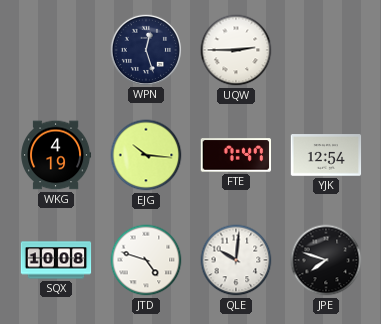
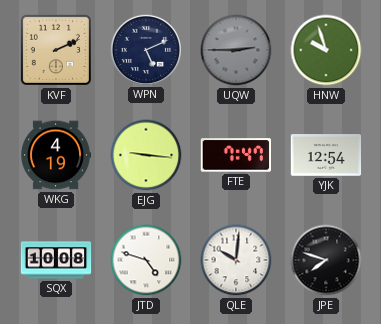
KVF: none -> 2:11
WPN: 12:27 -> 5:11
UQW dial: white -> grey
HNW: none -> 9:57
EJG: 10:16 -> 9:16
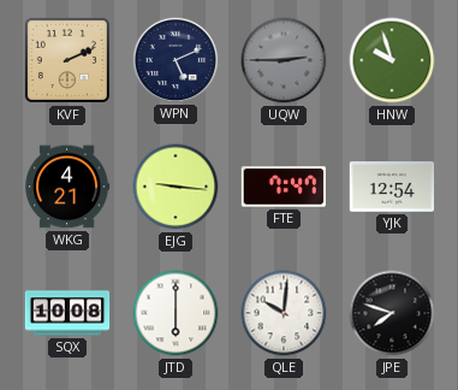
WKG: 4:19 -> 4:21
JTD: 4:48 -> 6:00
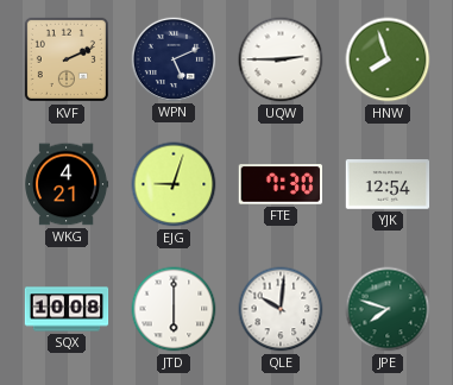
UQW dial: grey -> white
HNW: 9:57 -> 7:57
EJG: 9:16 -> 9:03
FTE: 7:47 -> 7:30
JPE dial: black -> green
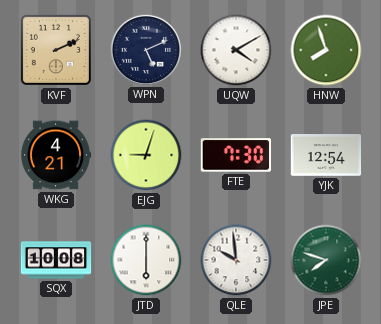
UQW: 2:45 -> 4:10
QLE: 10:01 -> 9:59
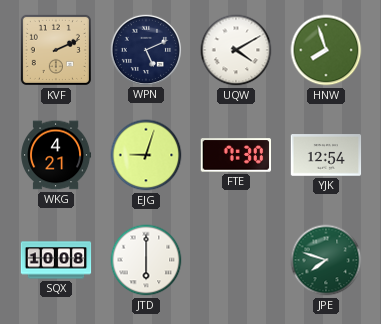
QLE: 9:59 -> none
